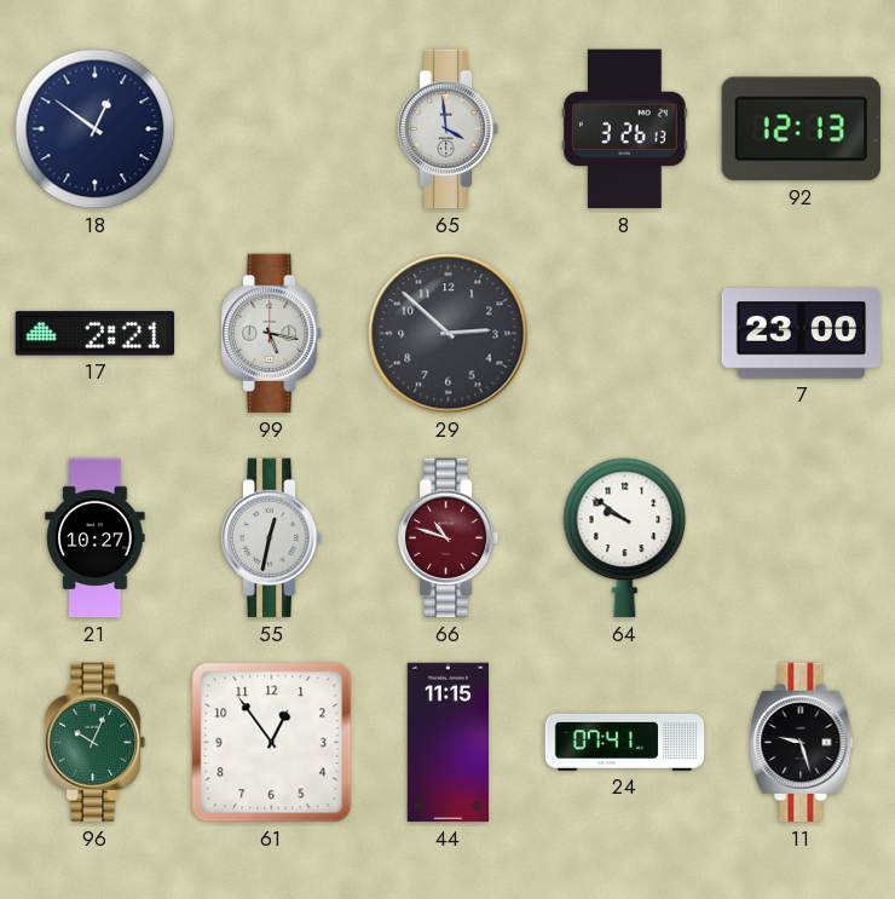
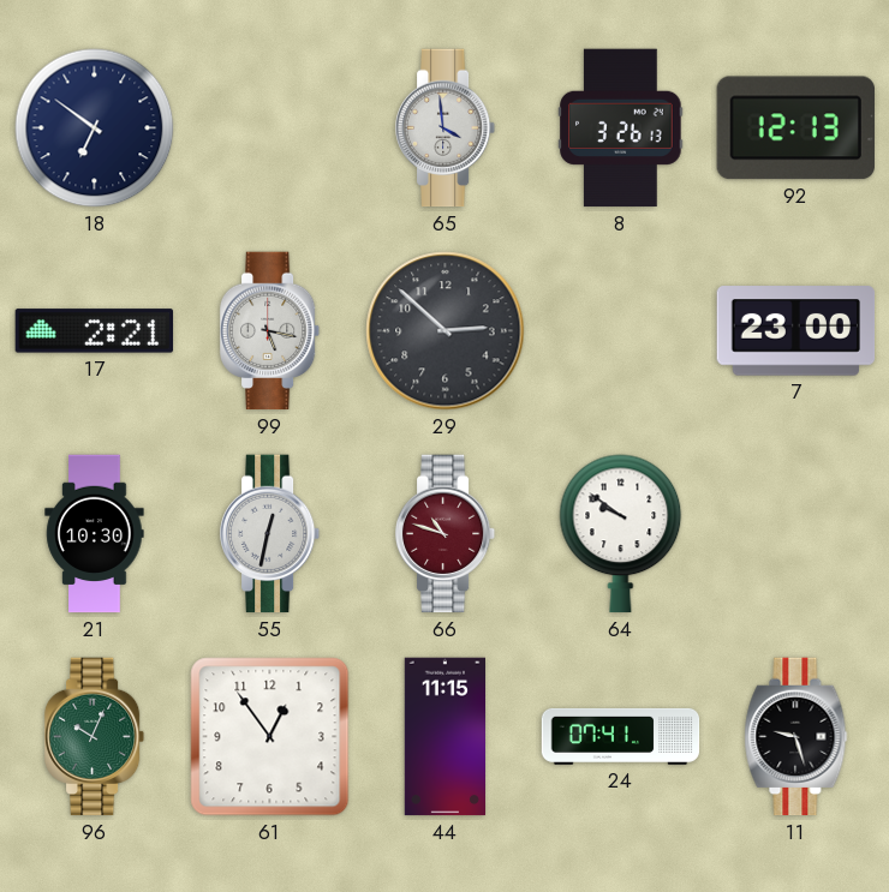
18: 12:51 -> 6:51
21: 10:27 -> 10:30
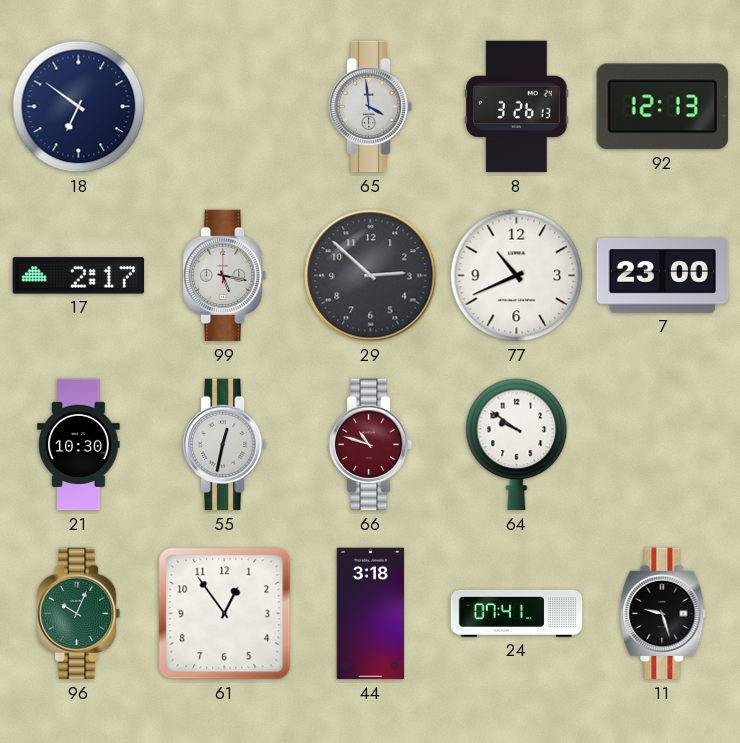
17: 2:21 -> 2:17
77: none -> 10:41
44: 11:15 -> 3:18
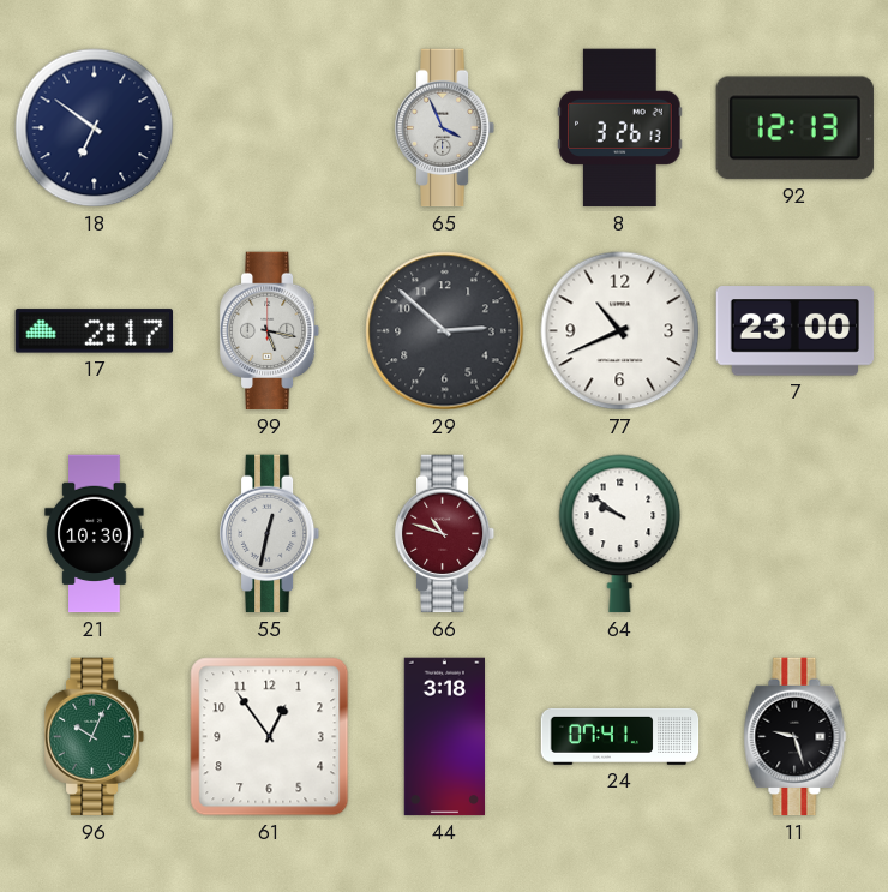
65: 3:59 -> 3:56
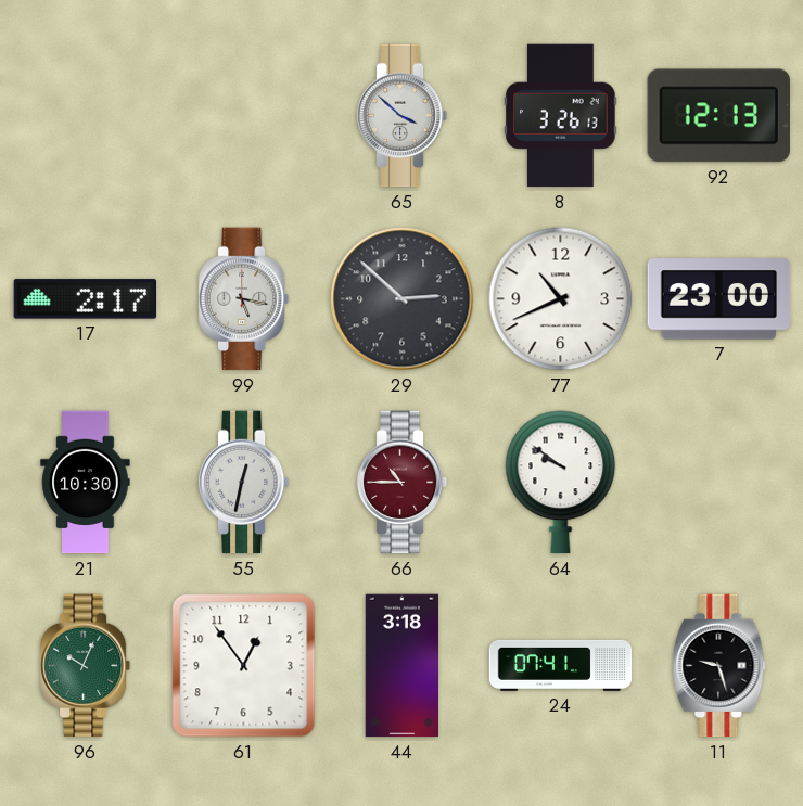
18: 6:51 -> none
65: 3:56 -> 3:52
66: 10:48 -> 10:45
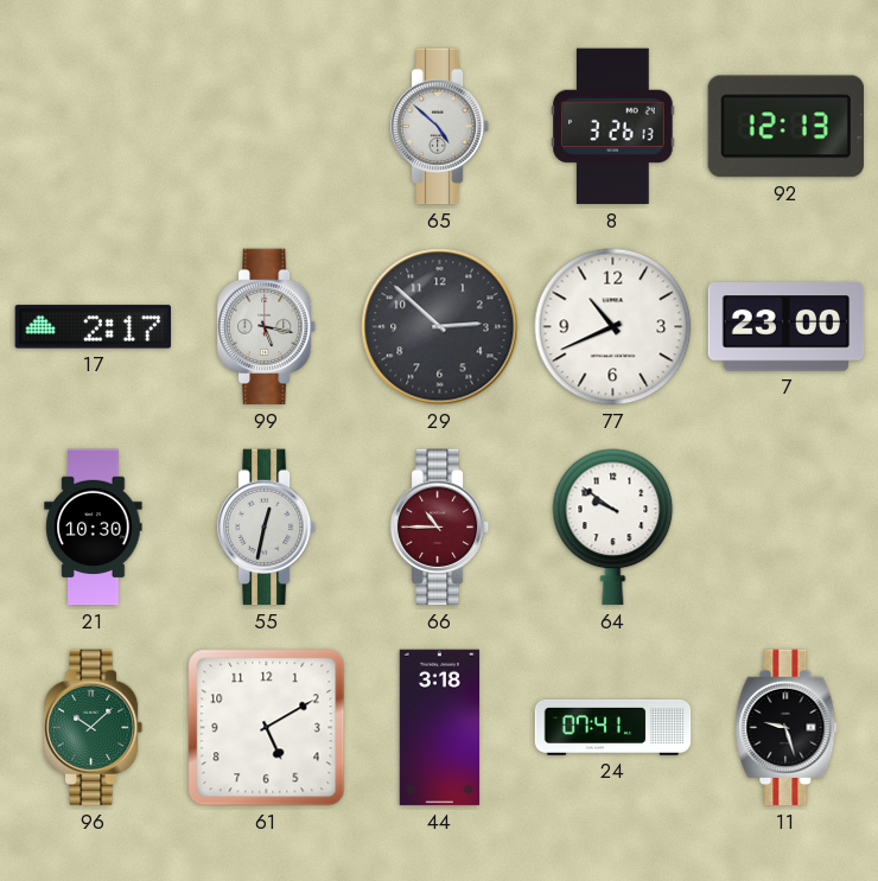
65: 3:52 -> 4:52
96: 10:04 -> 10:08
61: 12:54 -> 5:10
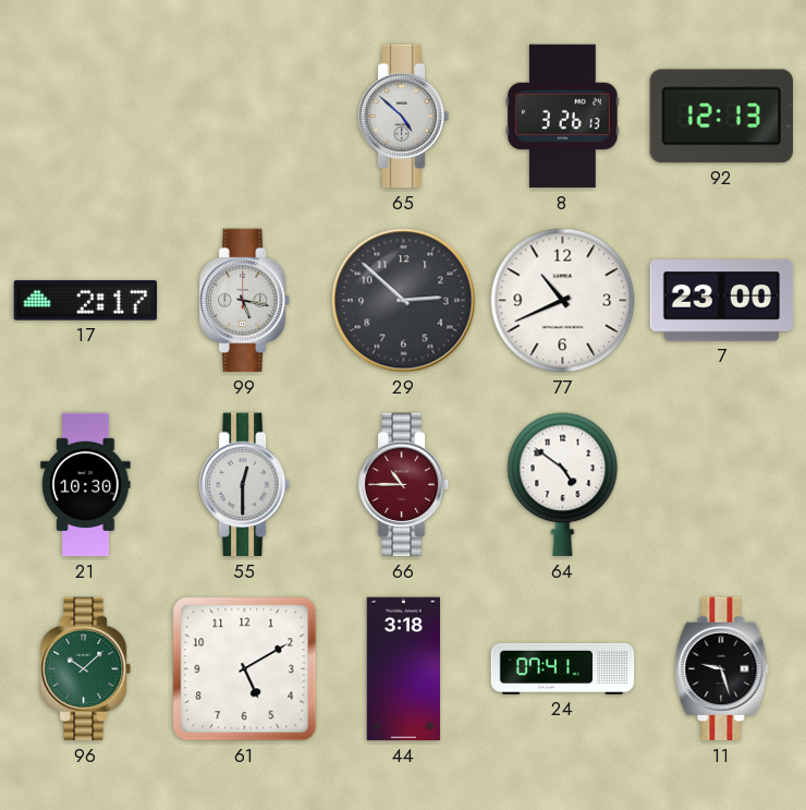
55: 12:32 -> 12:30
64: 9:51 -> 4:51
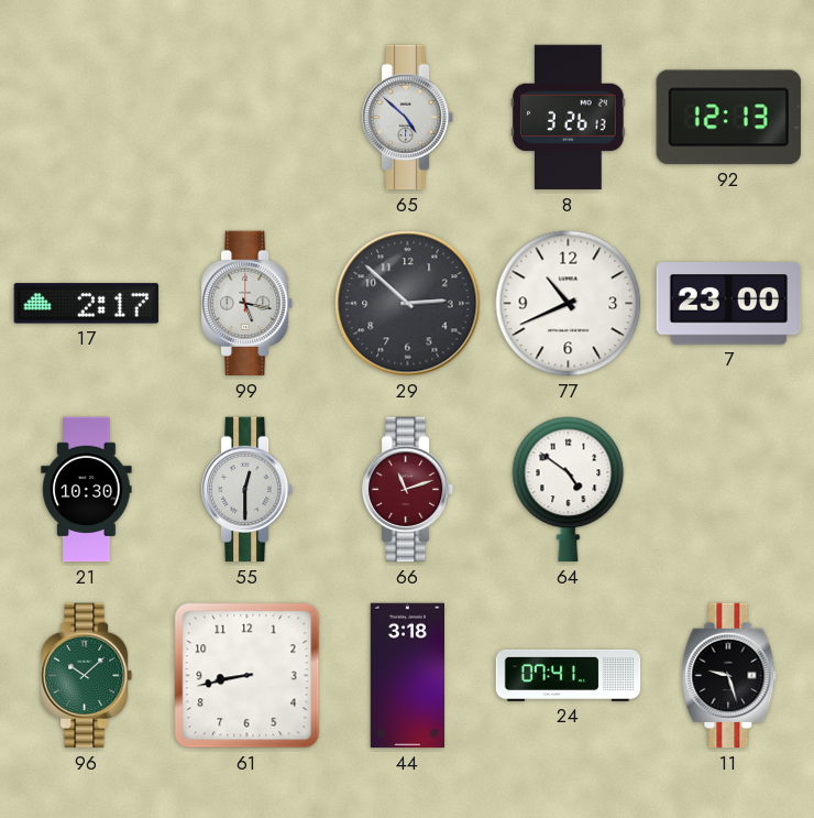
66: 10:45 -> 11:12
61: 5:10 -> 8:43
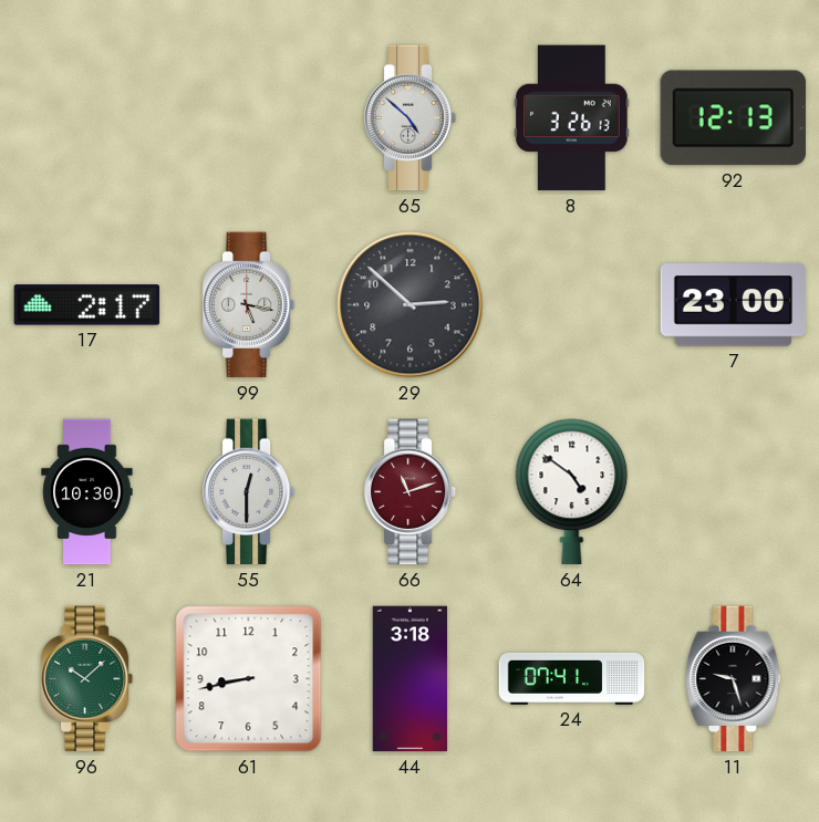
77: 10:41 -> none
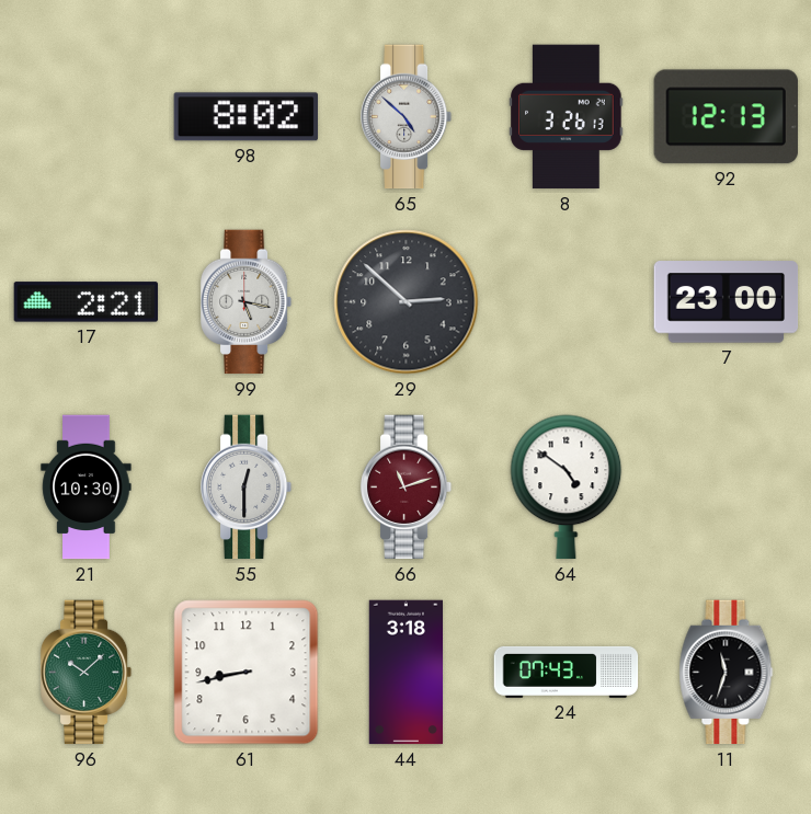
98: none -> 8:02
17: 2:17 -> 2:21
24: 07:41 -> 07:43
11: 9:27 -> 11:33
